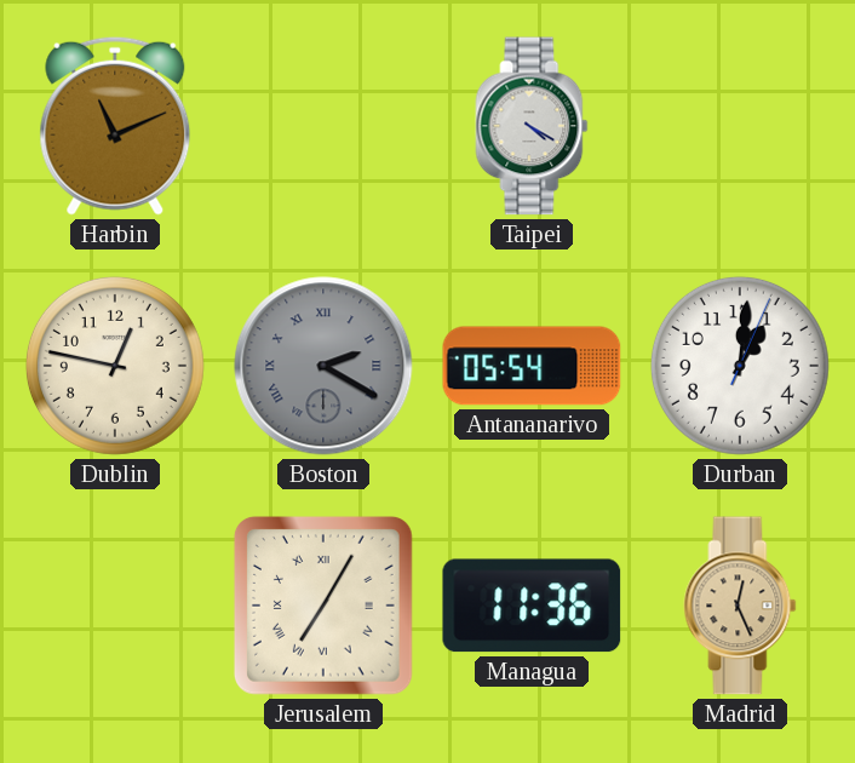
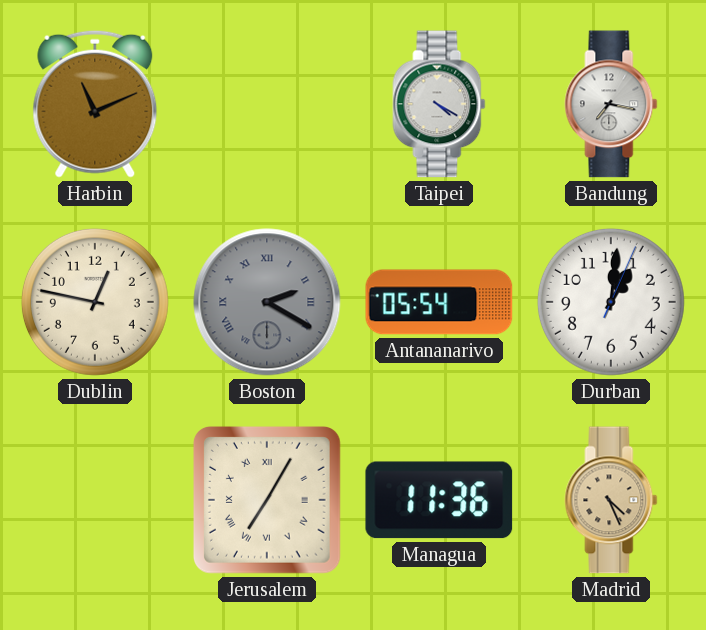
Bandung: none -> 7:17
Madrid: 12:26 -> 4:26
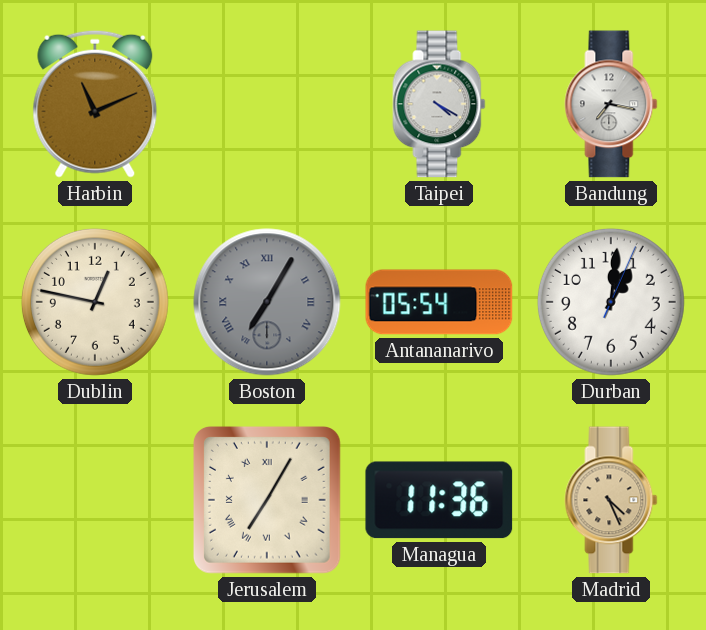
Boston: 2:20 -> 7:05
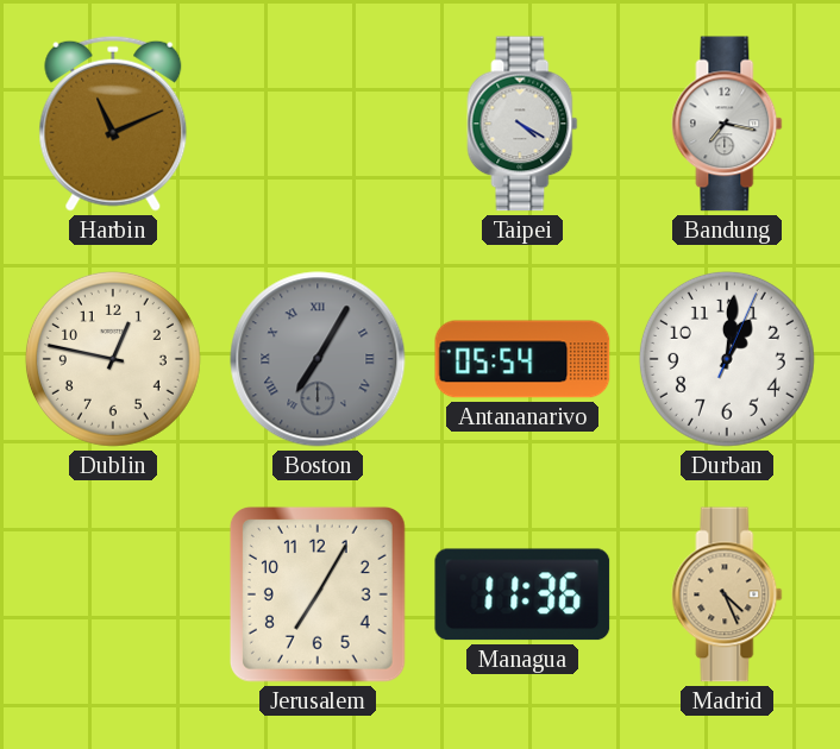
Jerusalem numerals: Roman -> Arabic
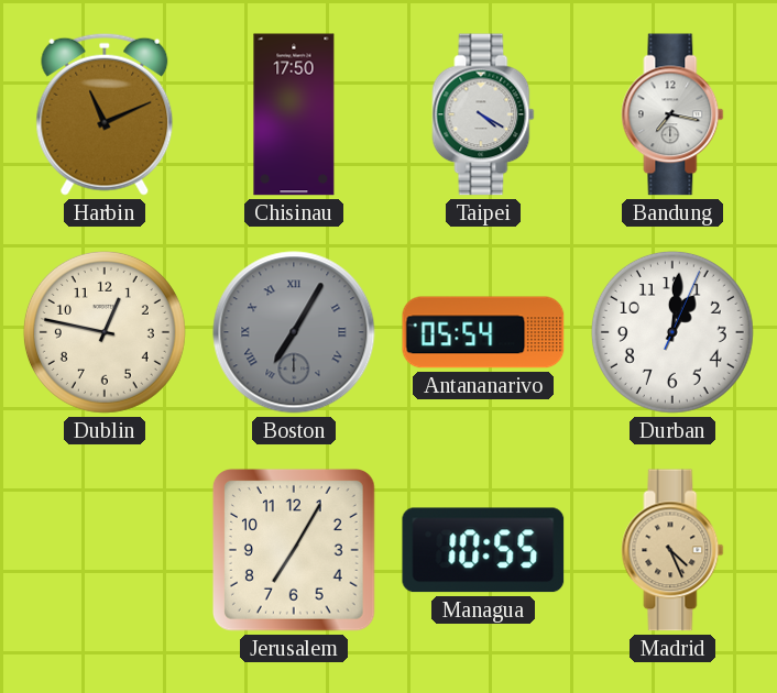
Chisinau: none -> 17:50
Managua: 11:36 -> 10:55
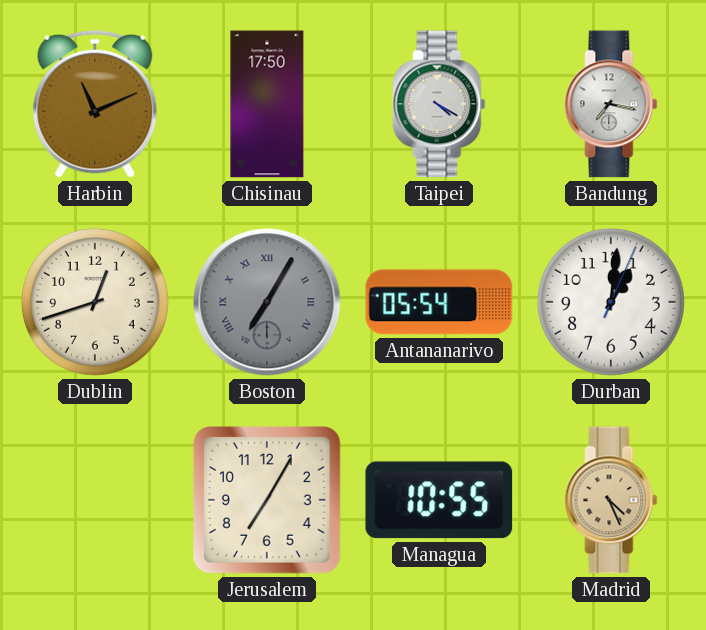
Dublin: 12:47 -> 12:42
